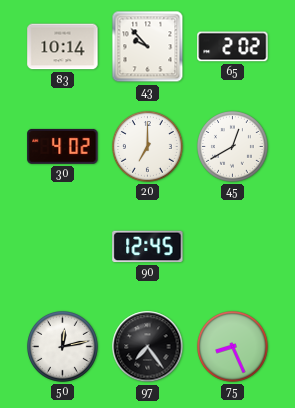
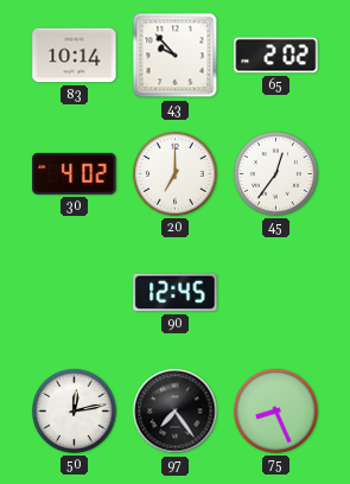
45: 12:40 -> 12:36
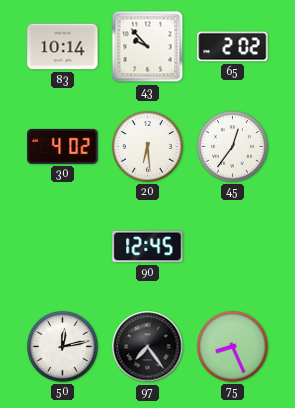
20: 7:00 -> 6:29
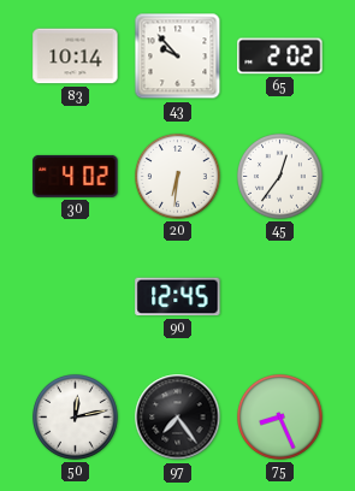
20: 6:29 -> 6:31
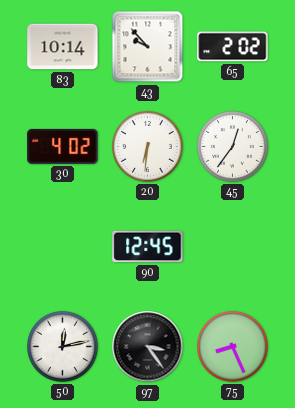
97: 7:24 -> 3:24
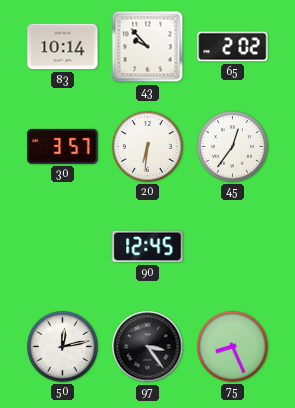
30: 4:02 -> 3:57
